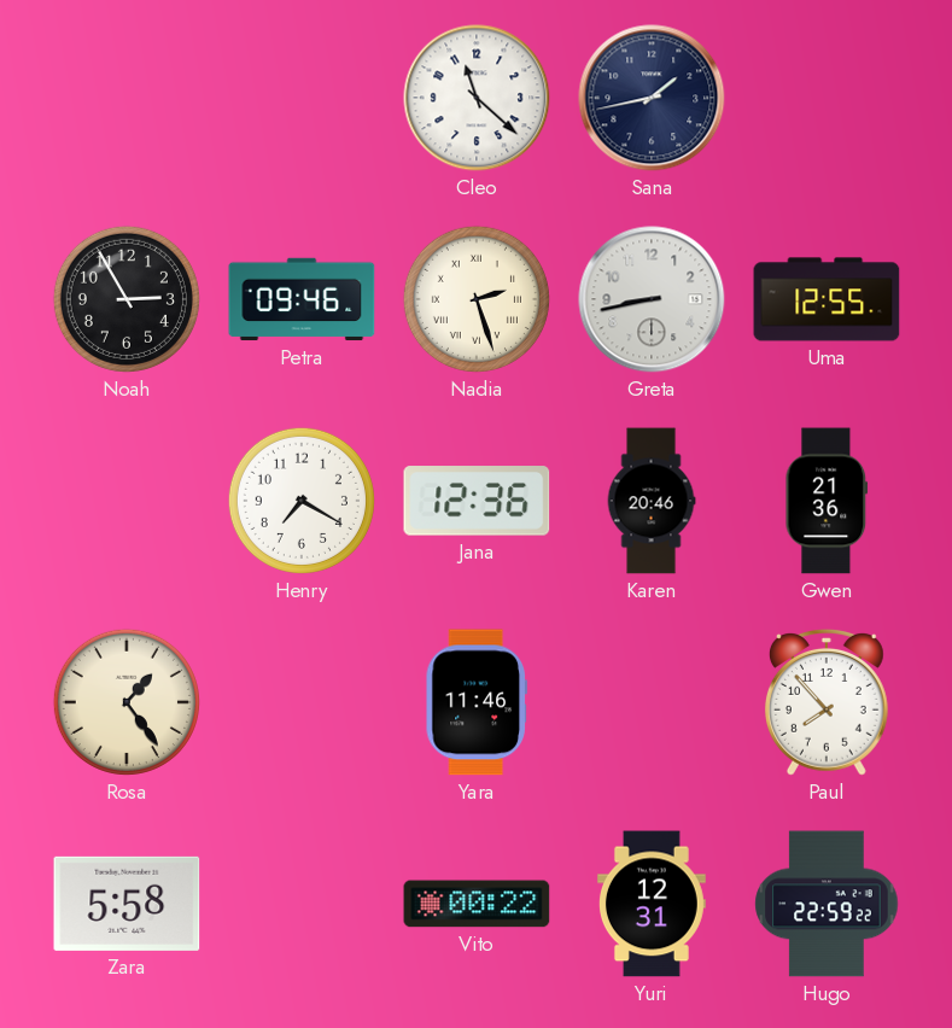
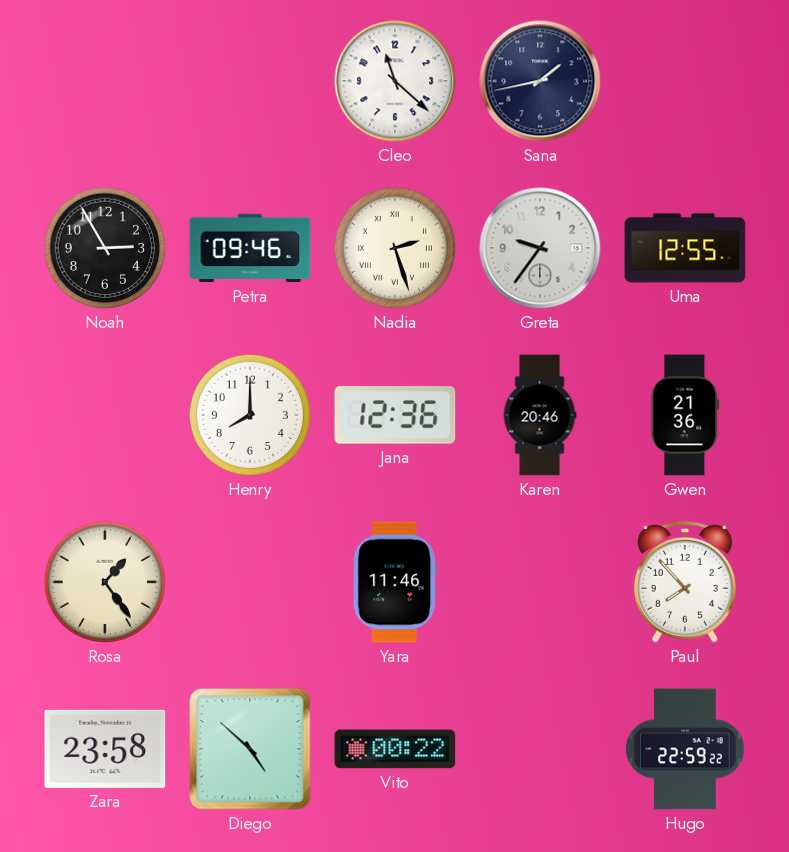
Greta: 8:43 -> 9:36
Henry: 7:20 -> 8:00
Zara: 5:58 -> 23:58
Diego: none -> 4:52
Yuri: 12:31 -> none
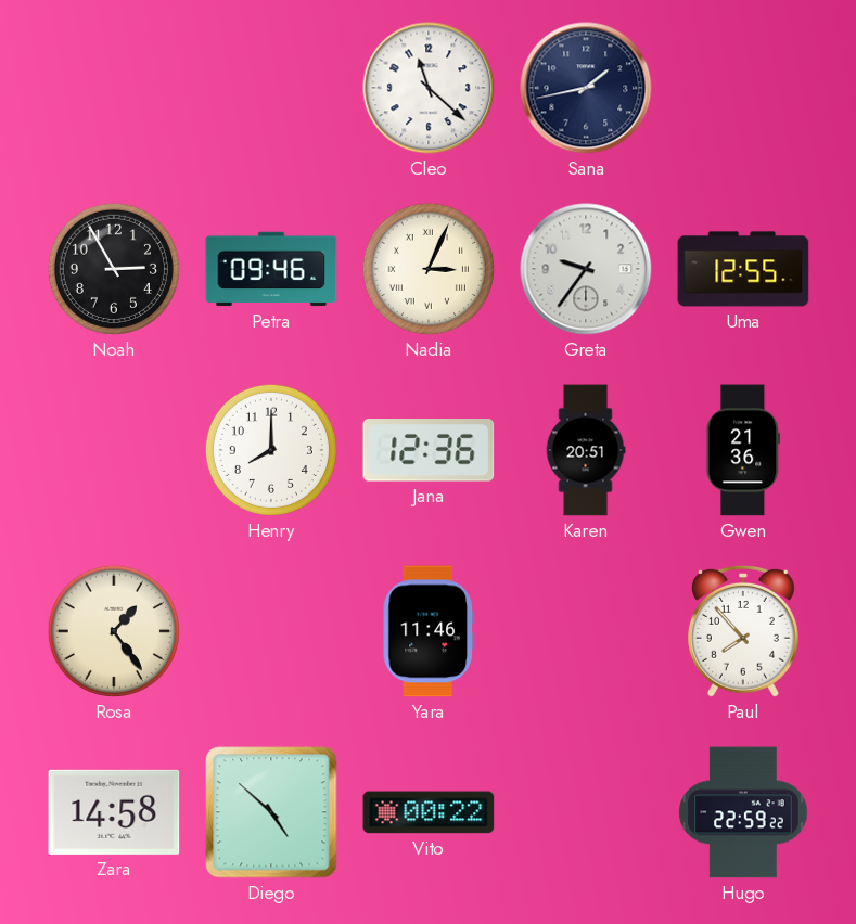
Nadia: 2:27 -> 3:04
Karen: 20:46 -> 20:51
Zara: 23:58 -> 14:58
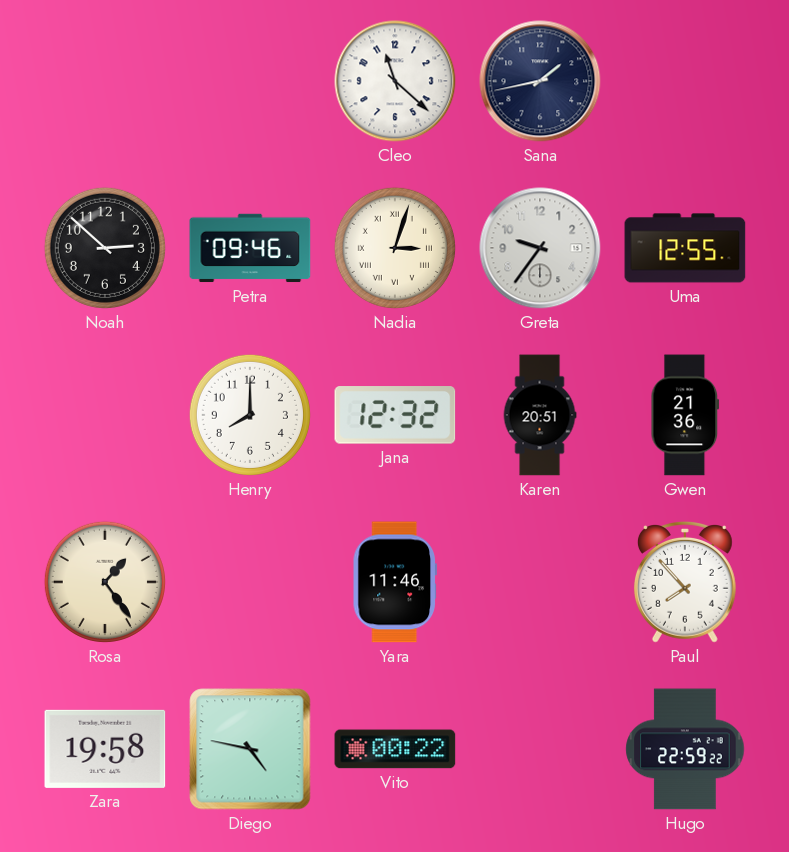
Noah: 2:55 -> 2:52
Nadia: 3:04 -> 3:03
Jana: 12:36 -> 12:32
Zara: 14:58 -> 19:58
Diego: 4:52 -> 4:47
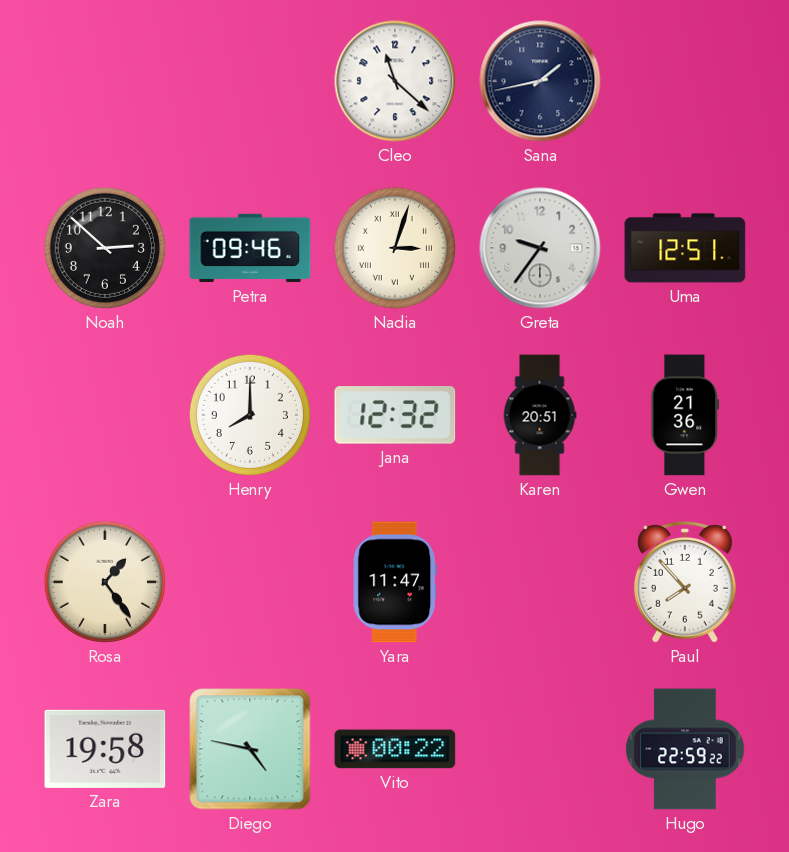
Uma: 12:55 -> 12:51
Yara: 11:46 -> 11:47
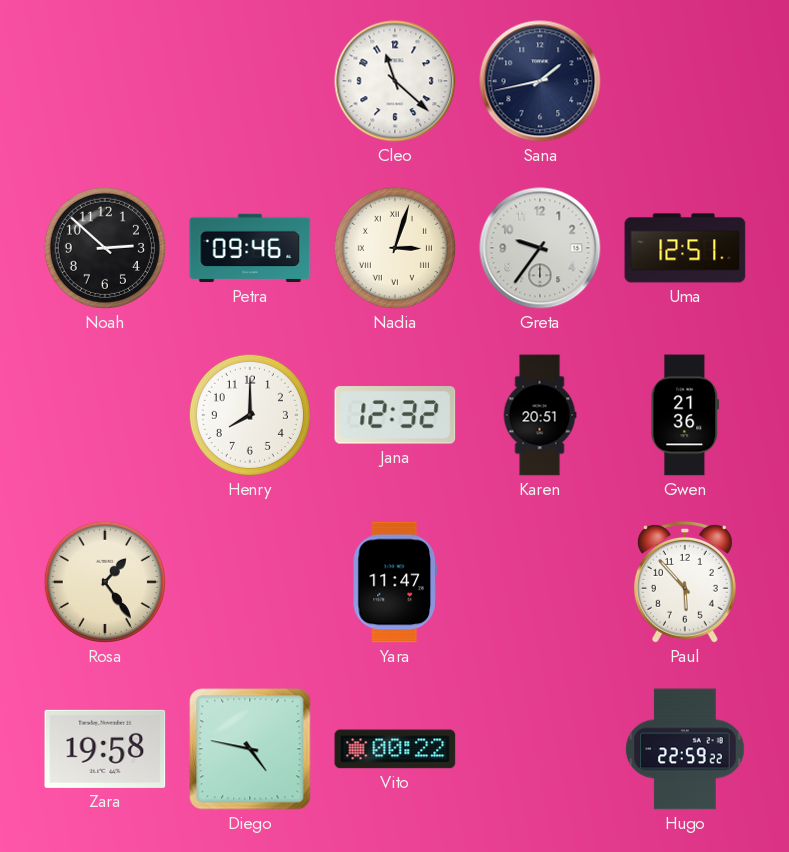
Paul: 7:53 -> 5:53
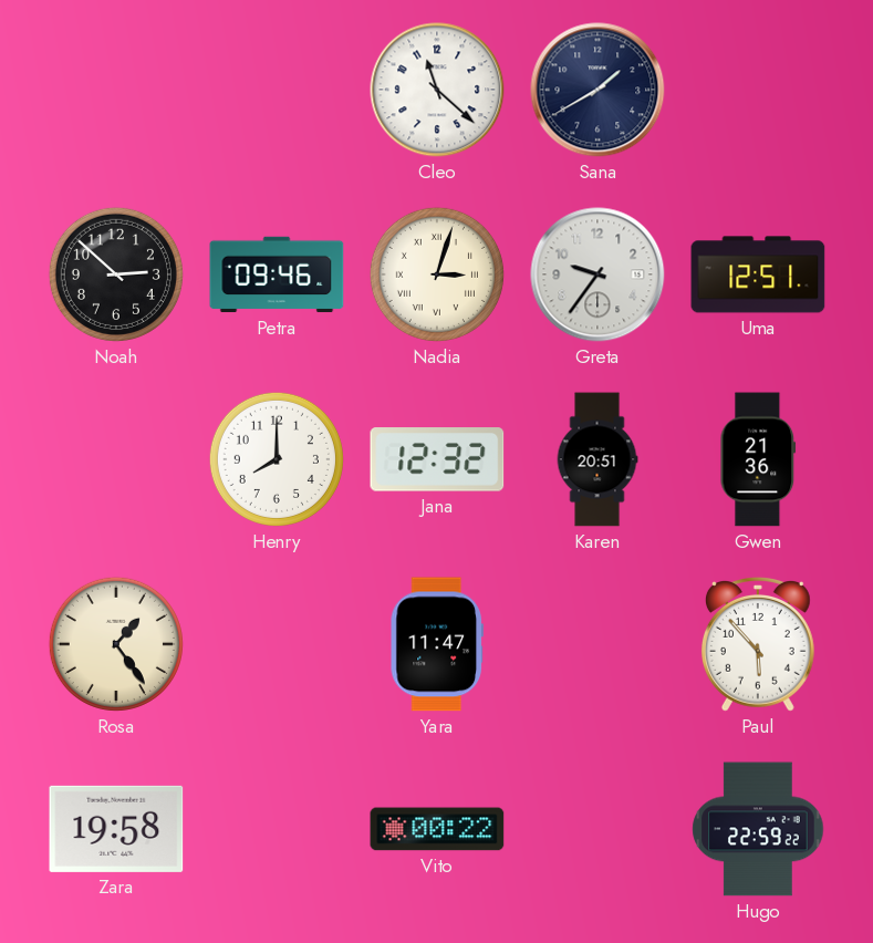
Sana: 1:43 -> 1:40
Diego: 4:47 -> none
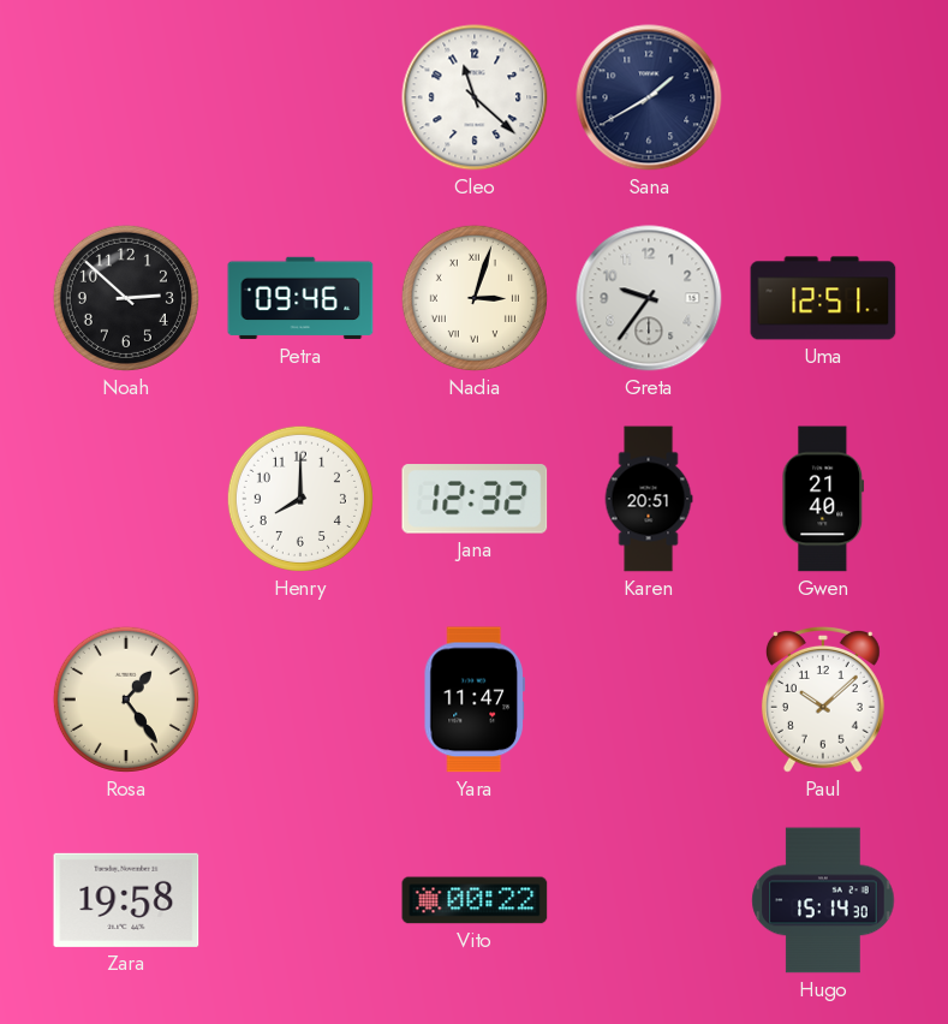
Gwen: 21:36 -> 21:40
Paul: 5:53 -> 10:08
Hugo: 22:59 -> 15:14
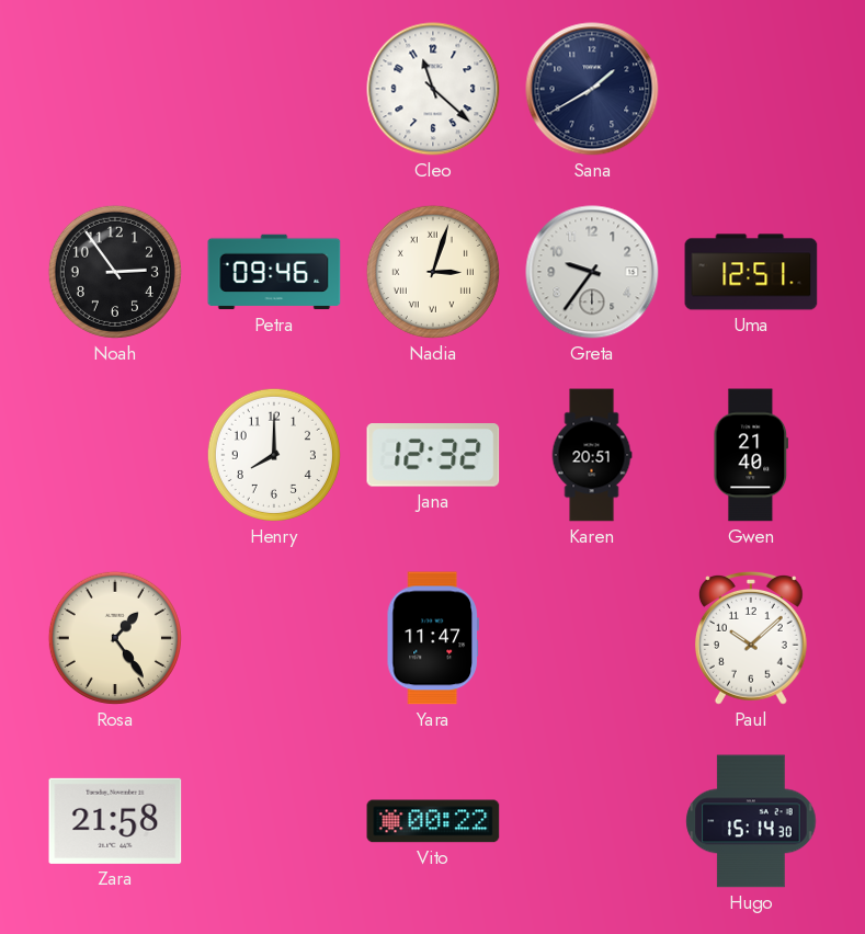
Noah: 2:52 -> 2:54
Zara: 19:58 -> 21:58
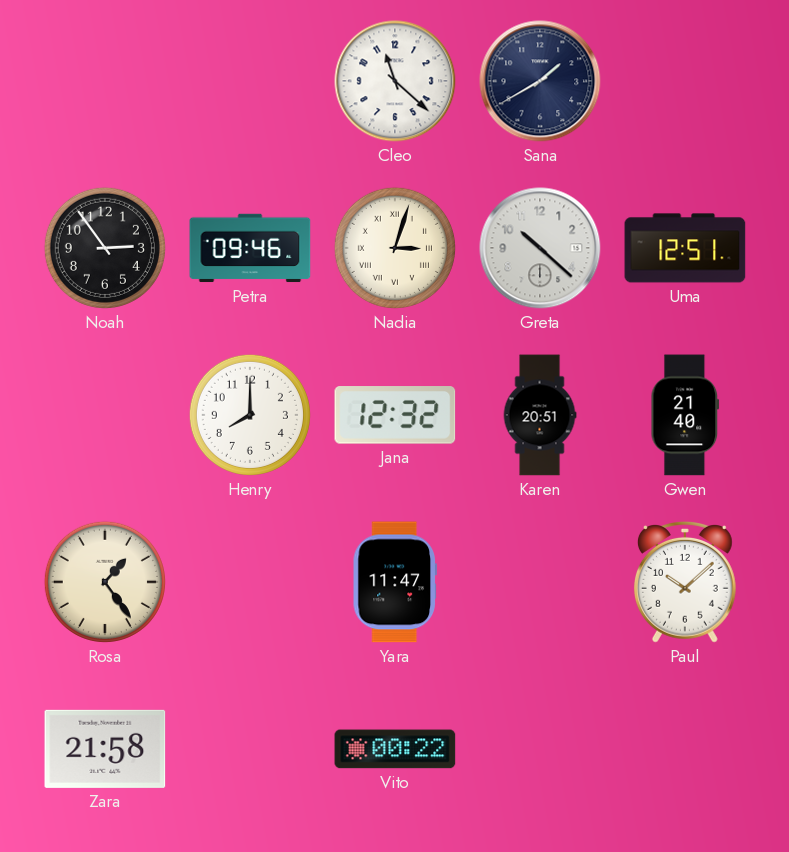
Greta: 9:36 -> 10:22
Hugo: 15:14 -> none
